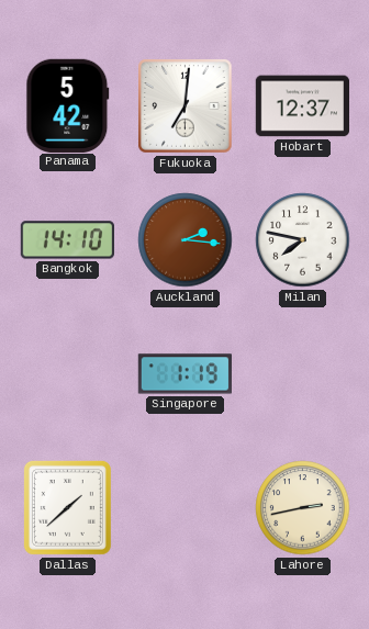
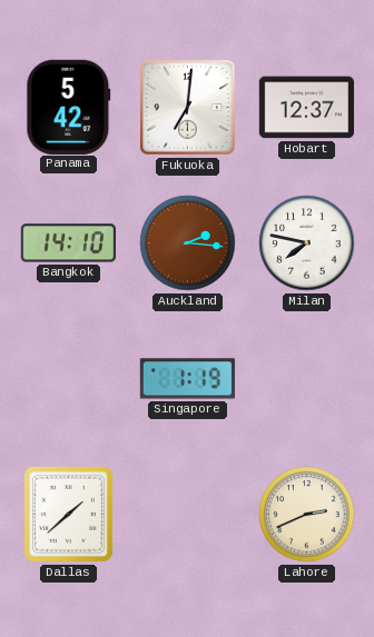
Lahore: 2:43 -> 2:41
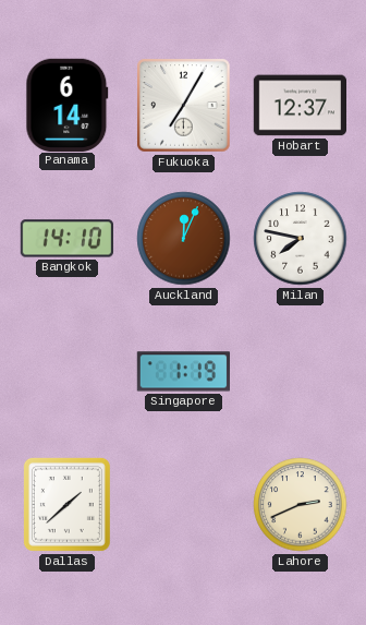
Panama: 5:42 -> 6:14
Fukuoka: 7:01 -> 7:05
Auckland: 2:16 -> 12:04
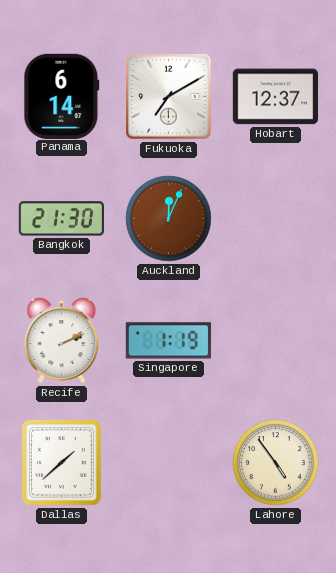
Fukuoka: 7:05 -> 7:10
Bangkok: 14:10 -> 21:30
Milan: 7:47 -> none
Recife: none -> 2:11
Lahore: 2:41 -> 4:54
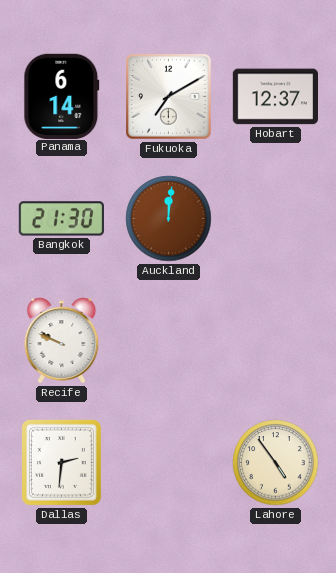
Auckland: 12:04 -> 12:01
Recife: 2:11 -> 9:49
Singapore: 1:19 -> none
Dallas: 1:38 -> 2:31
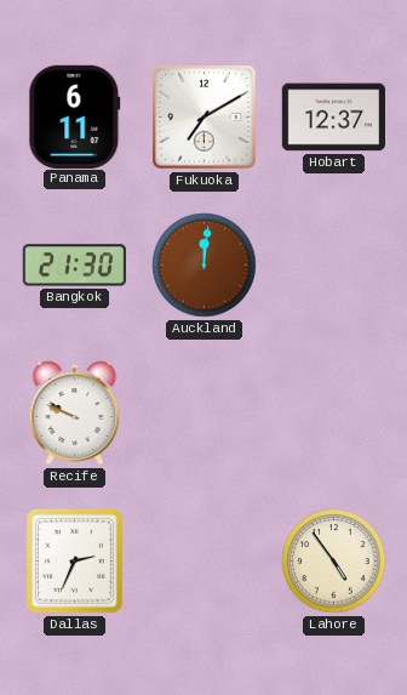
Panama: 6:14 -> 6:11
Dallas: 2:31 -> 2:34
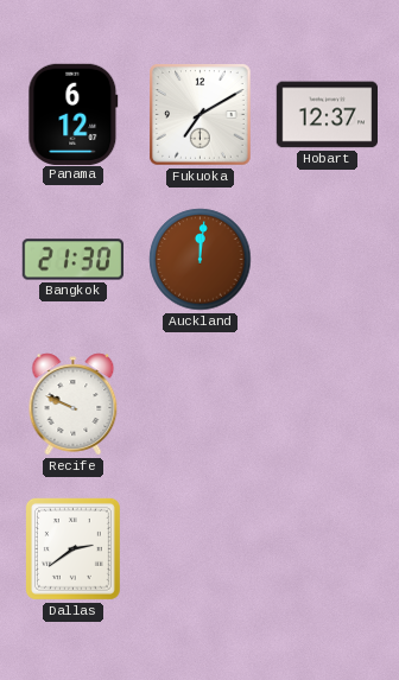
Panama: 6:11 -> 6:12
Dallas: 2:34 -> 2:39
Lahore: 4:54 -> none
